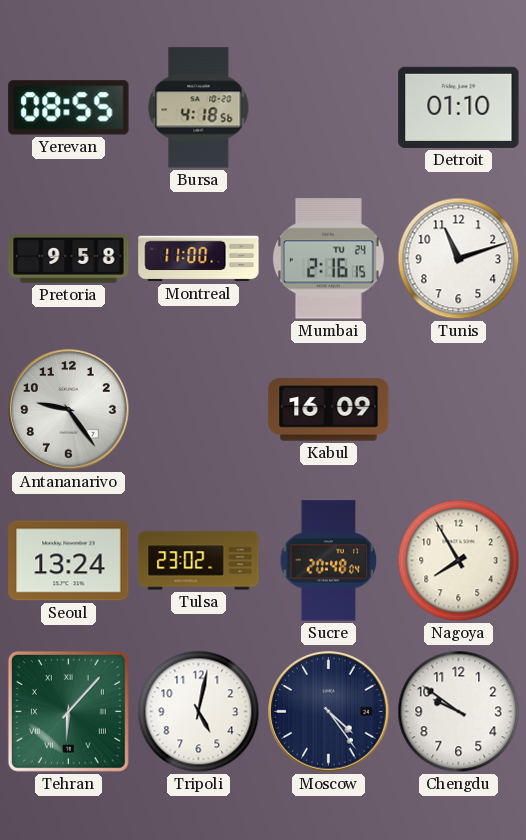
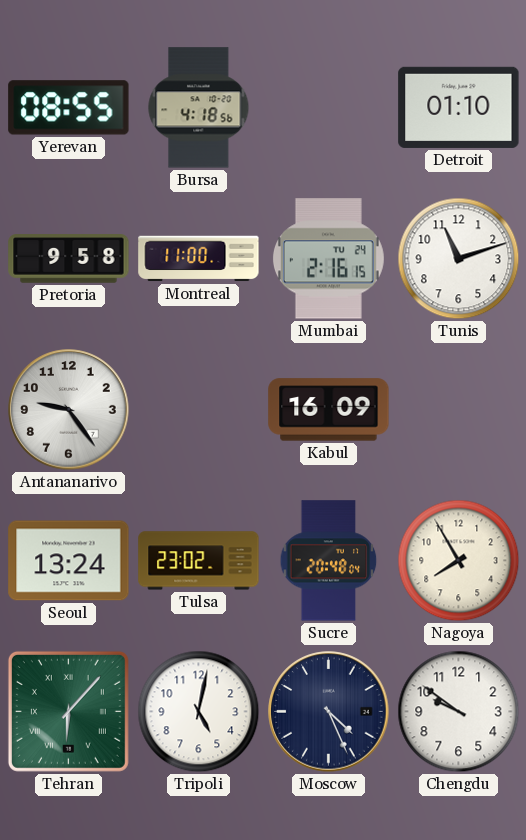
Moscow: 4:24 -> 4:26
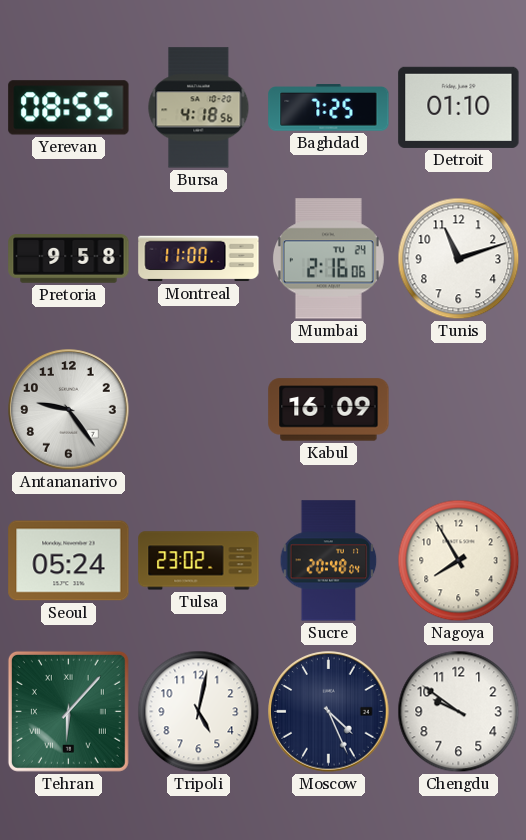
Baghdad: none -> 7:25
Mumbai: 2:16:15 -> 2:16:06
Seoul: 13:24 -> 05:24
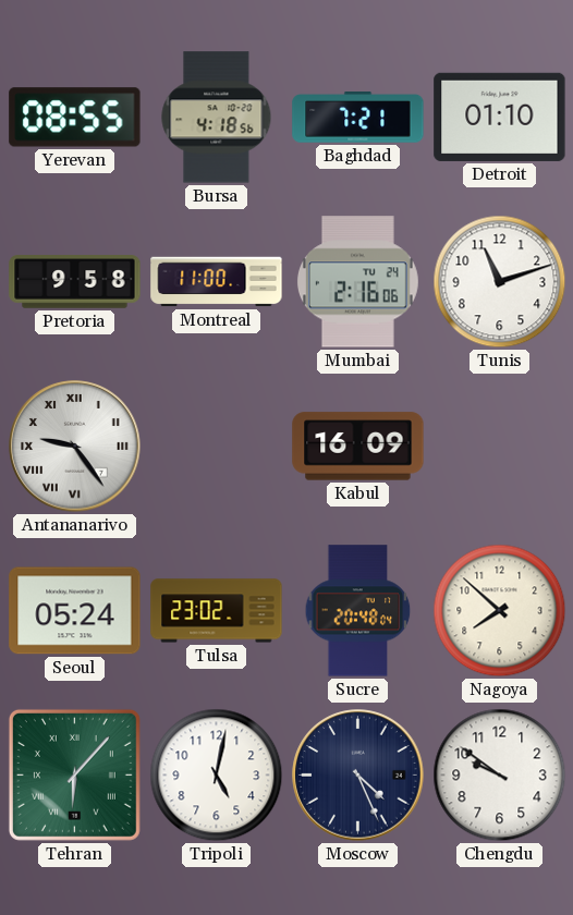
Baghdad: 7:25 -> 7:21
Antananarivo numerals: Arabic -> Roman
Nagoya: 7:55 -> 7:52
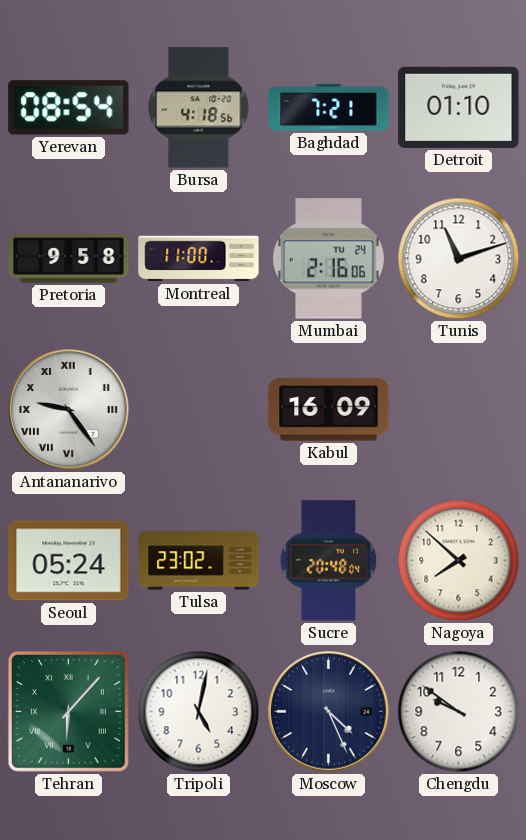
Yerevan: 08:55 -> 08:54
